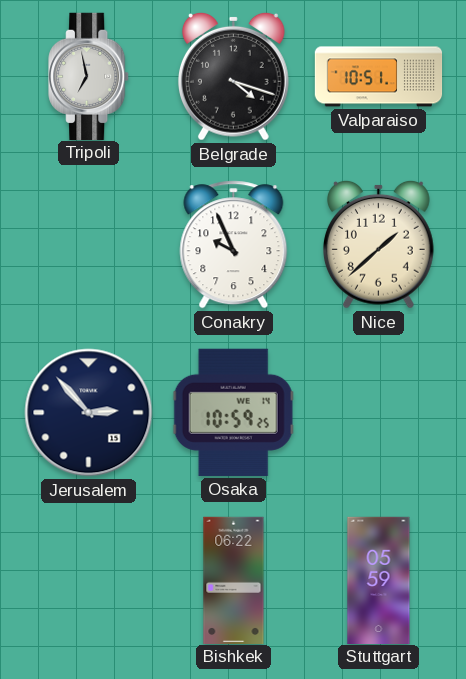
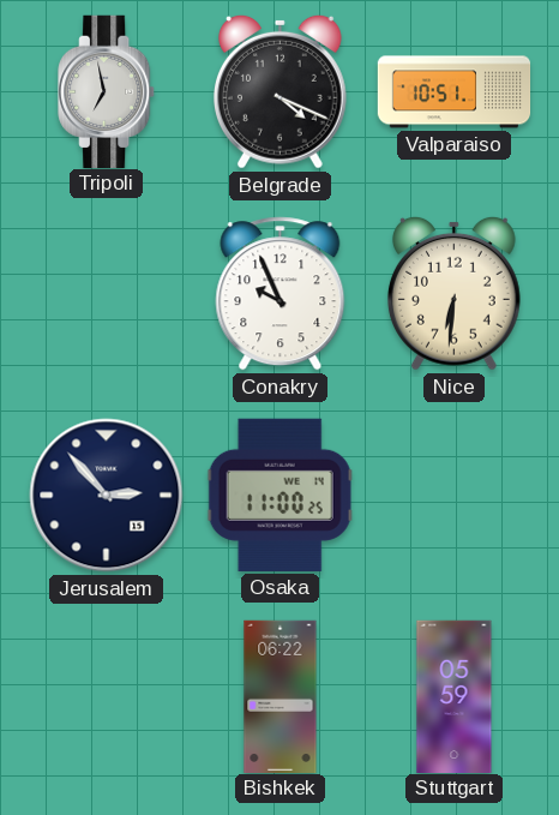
Belgrade: 4:18 -> 4:19
Nice: 1:38 -> 6:31
Osaka: 10:59 -> 11:00
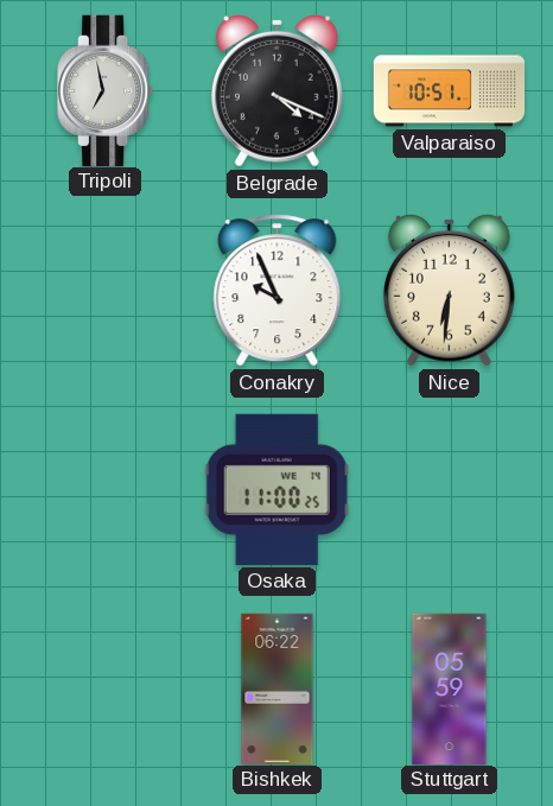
Jerusalem: 2:53 -> none
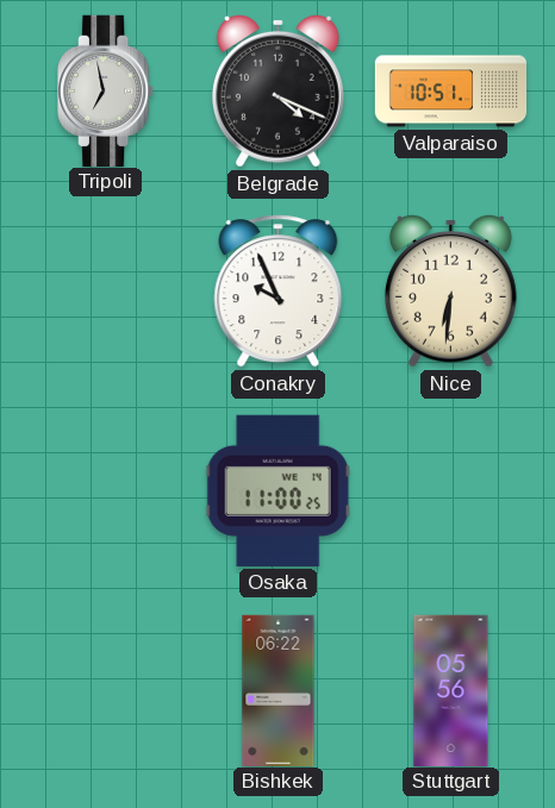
Stuttgart: 05:59 -> 05:56
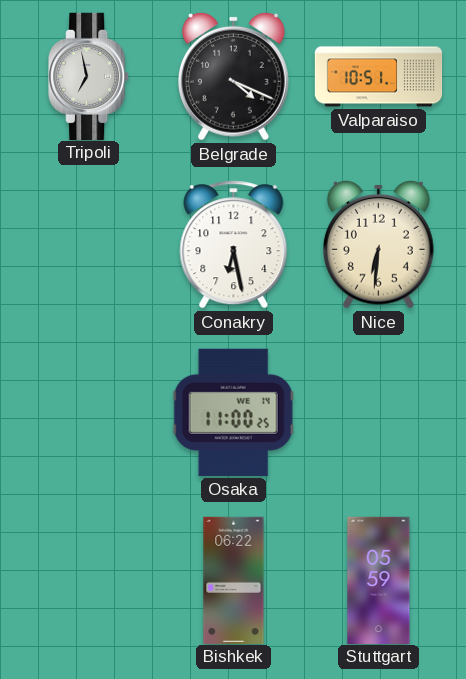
Conakry: 9:56 -> 6:28
Stuttgart: 05:56 -> 05:59
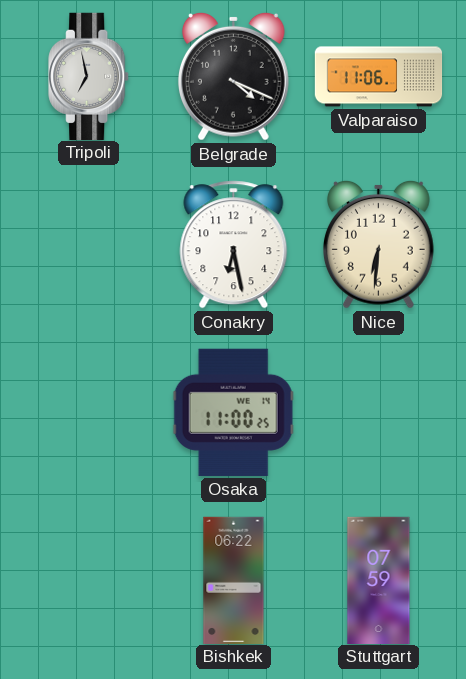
Valparaiso: 10:51 -> 11:06
Stuttgart: 05:59 -> 07:59
